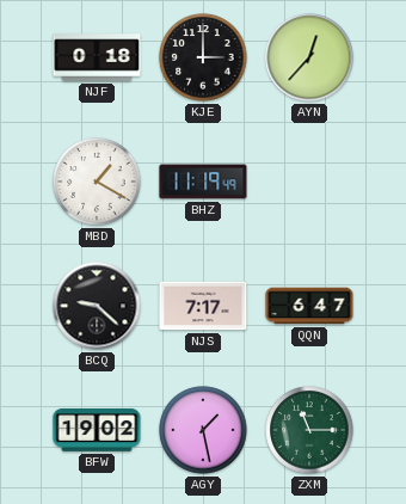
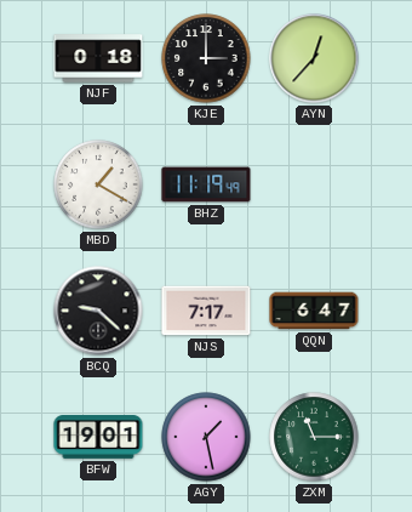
BFW: 19:02 -> 19:01
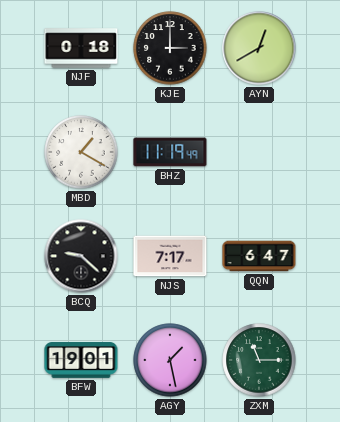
AYN: 12:37 -> 12:40
